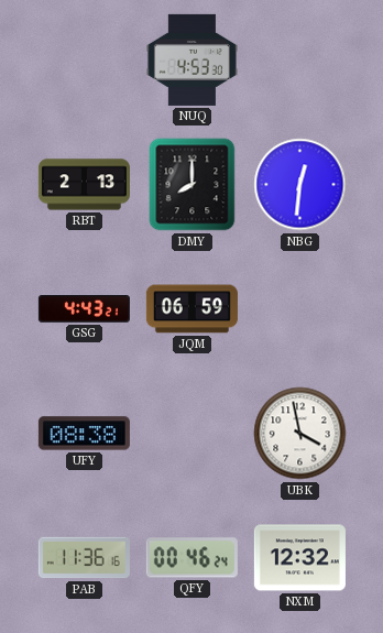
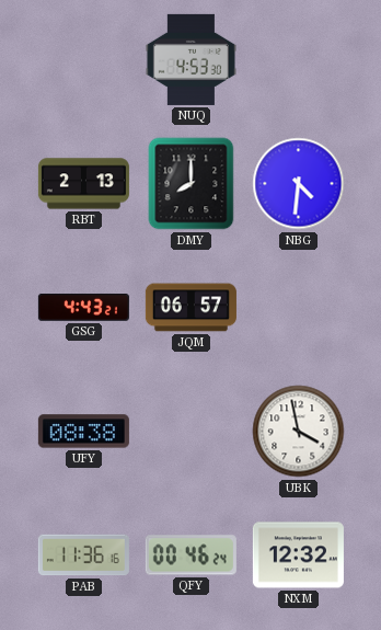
NBG: 12:31 -> 4:31
JQM: 06:59 -> 06:57
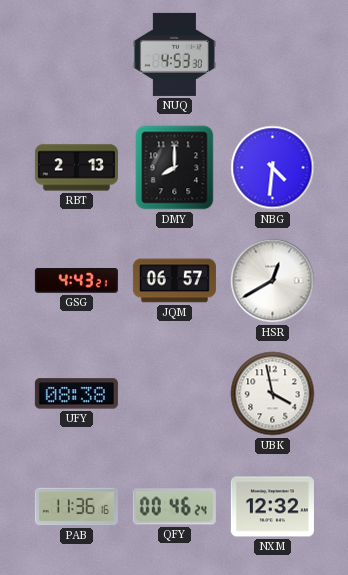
HSR: none -> 12:40
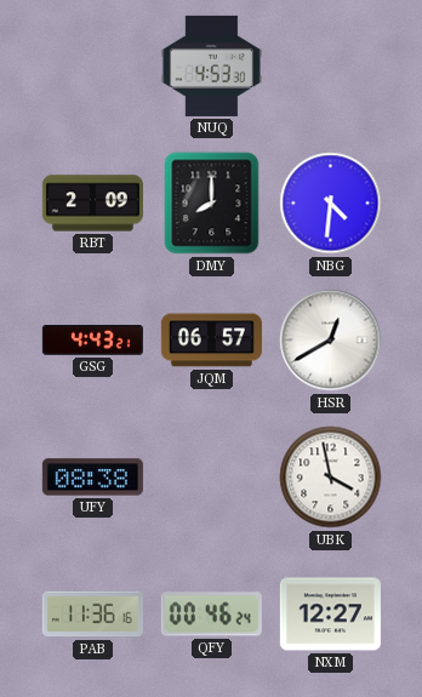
RBT: 2:13 -> 2:09
NXM: 12:32 -> 12:27
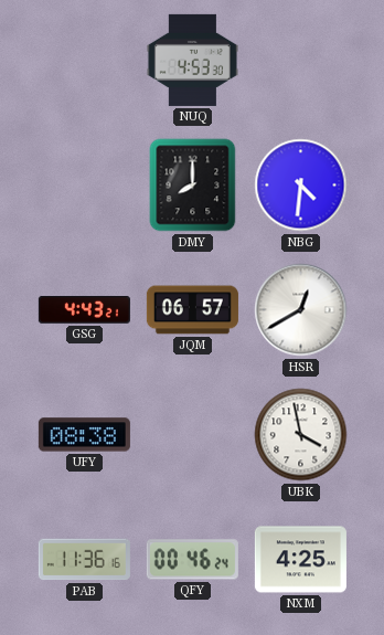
RBT: 2:09 -> none
NXM: 12:27 -> 4:25
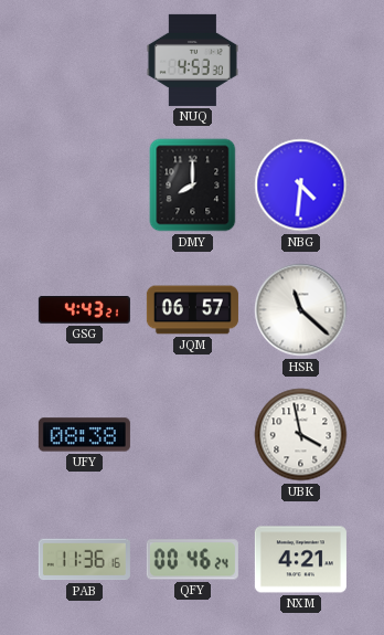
HSR: 12:40 -> 11:22
NXM: 4:25 -> 4:21
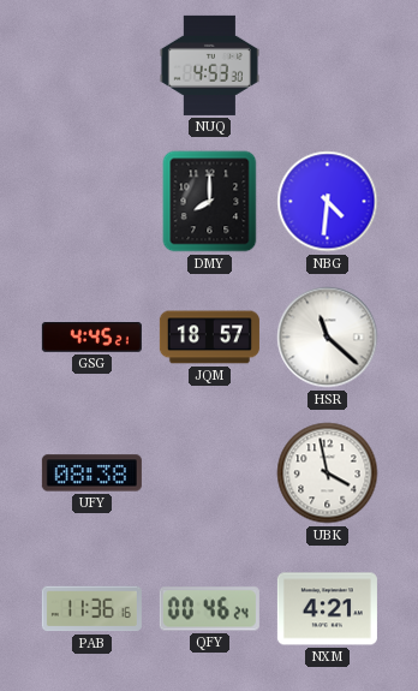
GSG: 4:43 -> 4:45
JQM: 06:57 -> 18:57
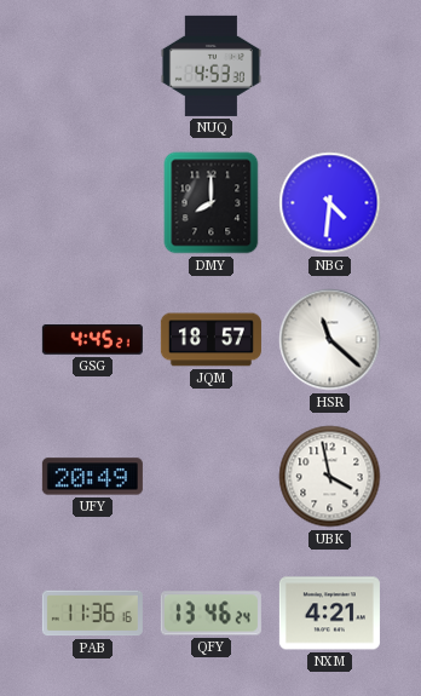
UFY: 08:38 -> 20:49
QFY: 00:46 -> 13:46
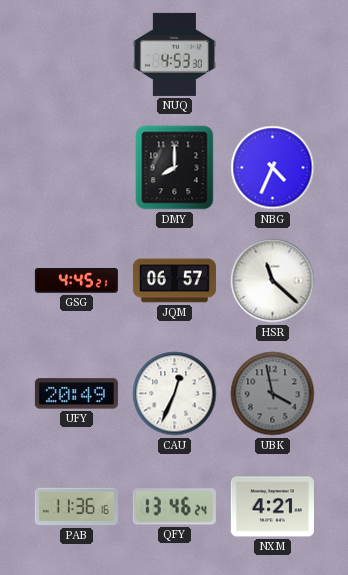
NBG: 4:31 -> 4:34
JQM: 18:57 -> 06:57
CAU: none -> 12:34
UBK dial: white -> grey
